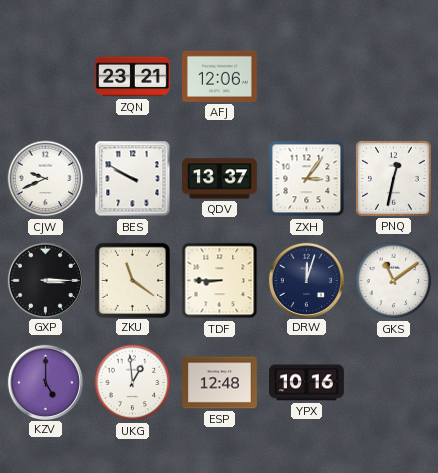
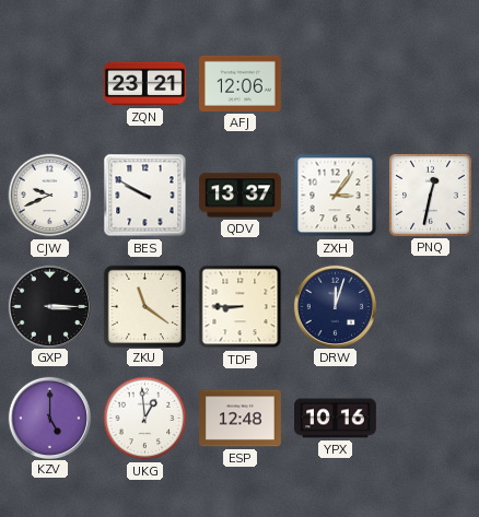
GKS: 11:09 -> none
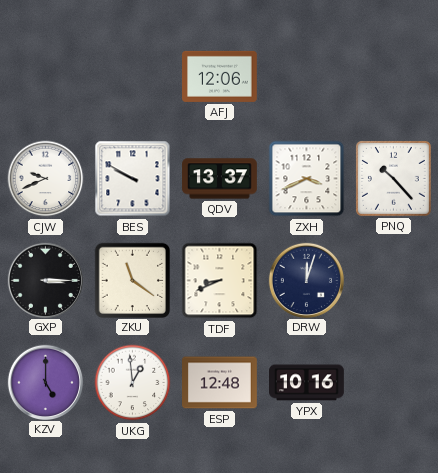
ZQN: 23:21 -> none
ZXH: 3:06 -> 3:41
PNQ: 12:32 -> 10:23
TDF: 8:45 -> 8:41
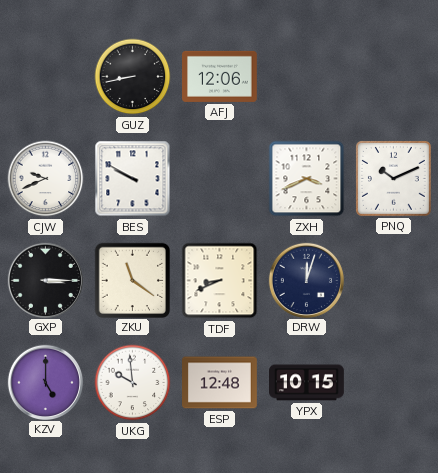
GUZ: none -> 8:43
QDV: 13:37 -> none
PNQ: 10:23 -> 10:11
UKG: 12:59 -> 9:59
YPX: 10:16 -> 10:15
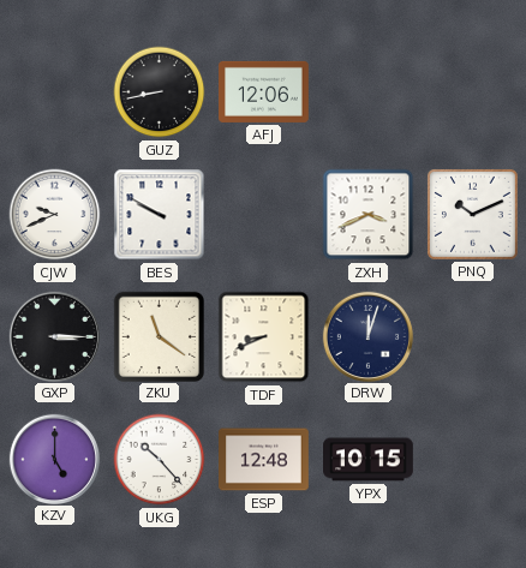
UKG: 9:59 -> 10:23
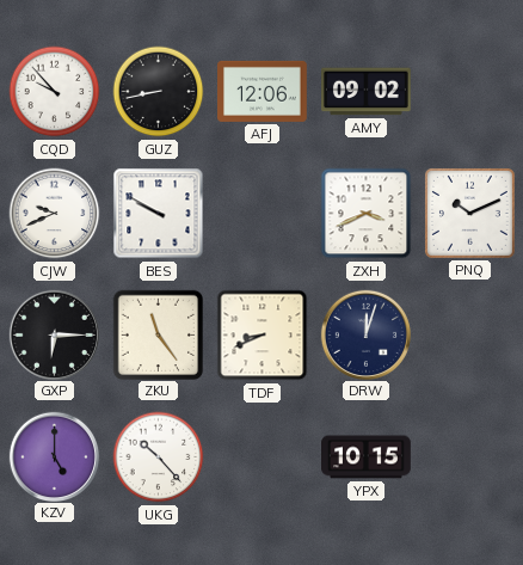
CQD: none -> 9:53
AMY: none -> 09:02
GXP: 3:15 -> 6:15
ZKU: 11:21 -> 11:24
ESP: 12:48 -> none
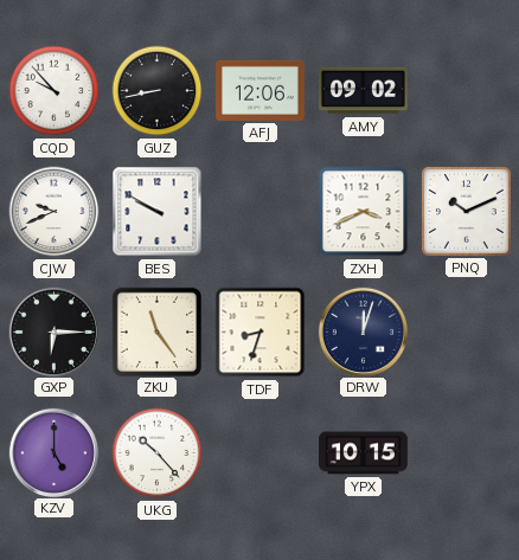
TDF: 8:41 -> 8:33
